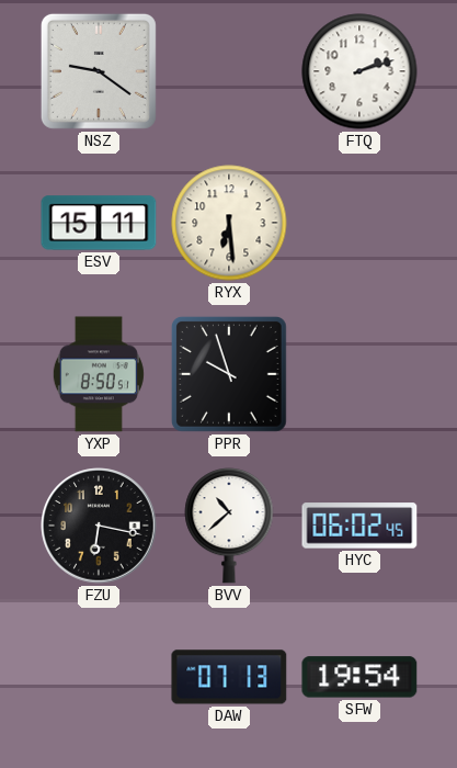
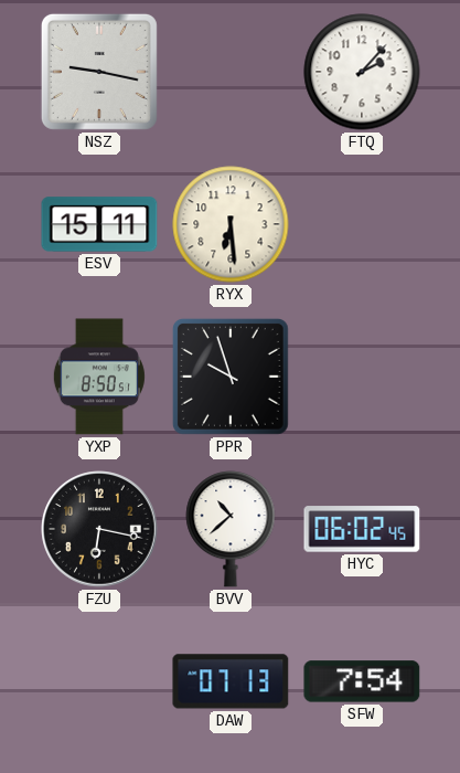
NSZ: 9:21 -> 9:17
FTQ: 2:12 -> 2:07
SFW: 19:54 -> 7:54
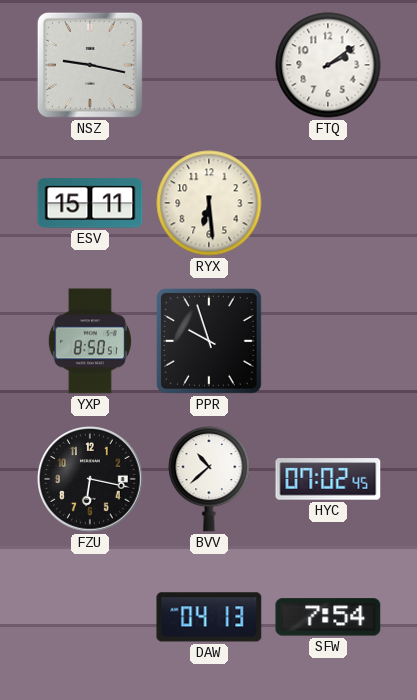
FTQ: 2:07 -> 2:09
HYC: 06:02 -> 07:02
DAW: 07:13 -> 04:13
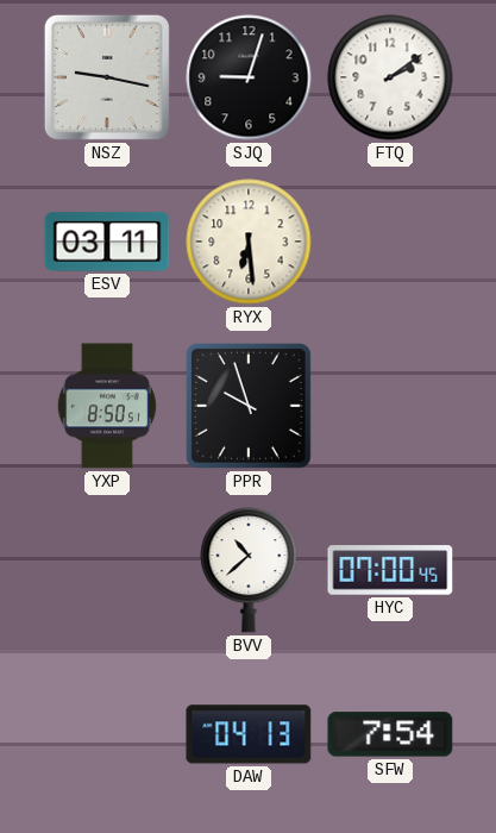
SJQ: none -> 9:03
ESV: 15:11 -> 03:11
FZU: 6:17 -> none
HYC: 07:02 -> 07:00
